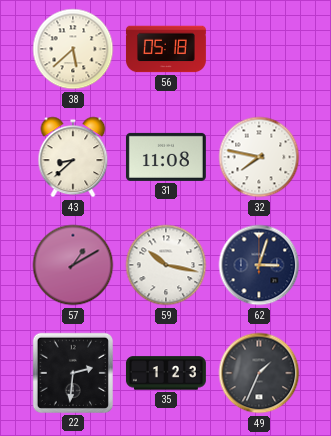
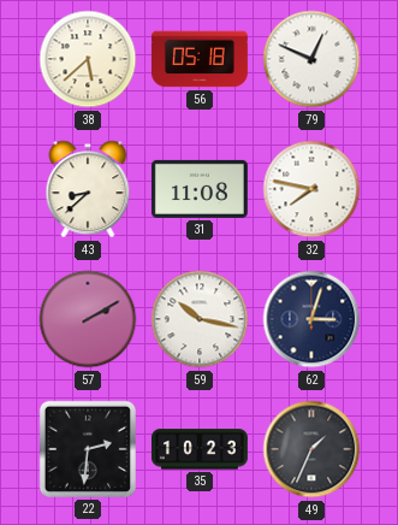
79: none -> 12:49
57: 1:10 -> 2:10
35: 1:23 -> 10:23
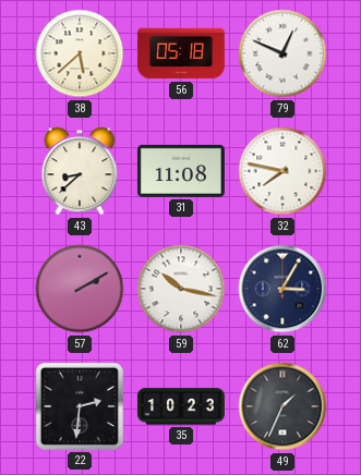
62: 3:03 -> 3:05
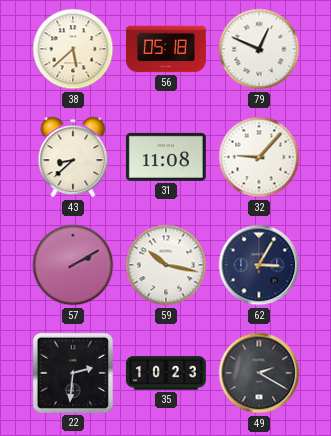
32: 7:47 -> 9:07
49: 1:34 -> 2:20
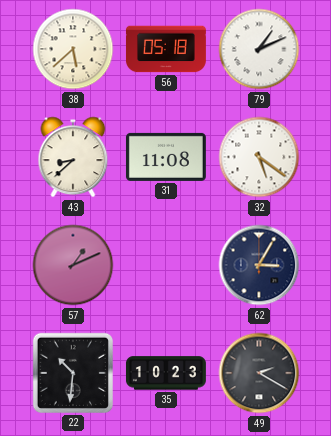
79: 12:49 -> 1:11
32: 9:07 -> 5:21
57: 2:10 -> 1:11
59: 10:17 -> none
22: 2:31 -> 10:31
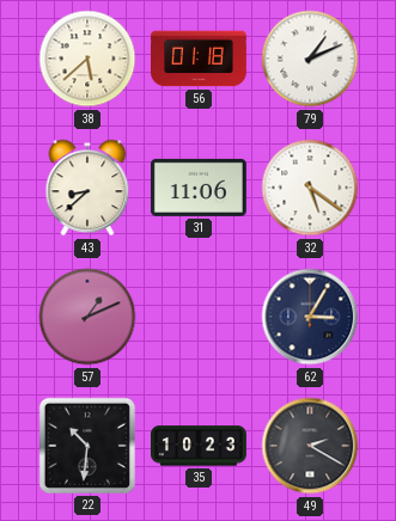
56: 05:18 -> 01:18
31: 11:08 -> 11:06
